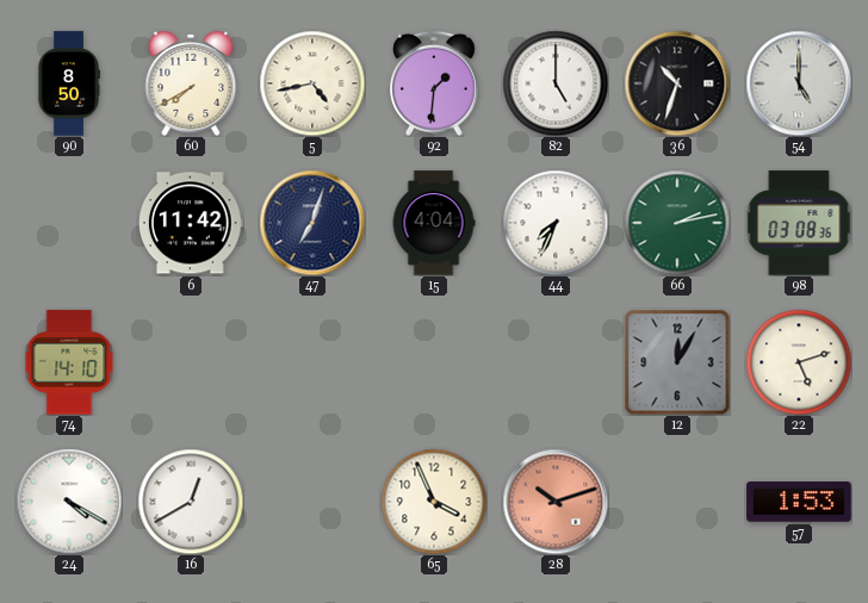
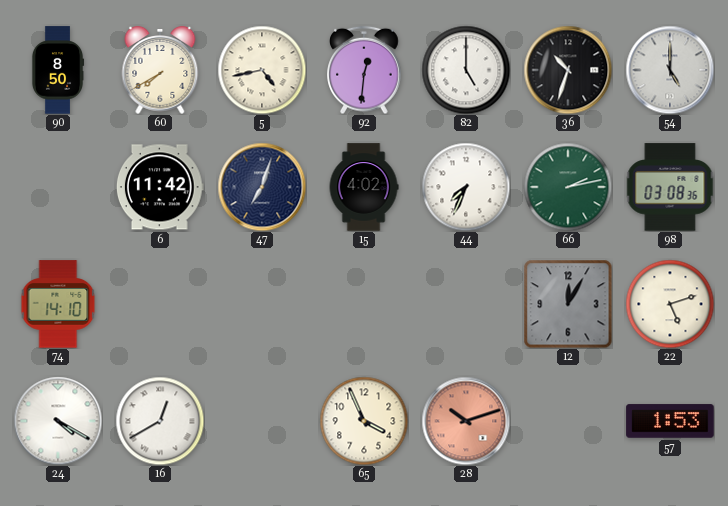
92: 1:31 -> 12:31
15: 4:04 -> 4:02
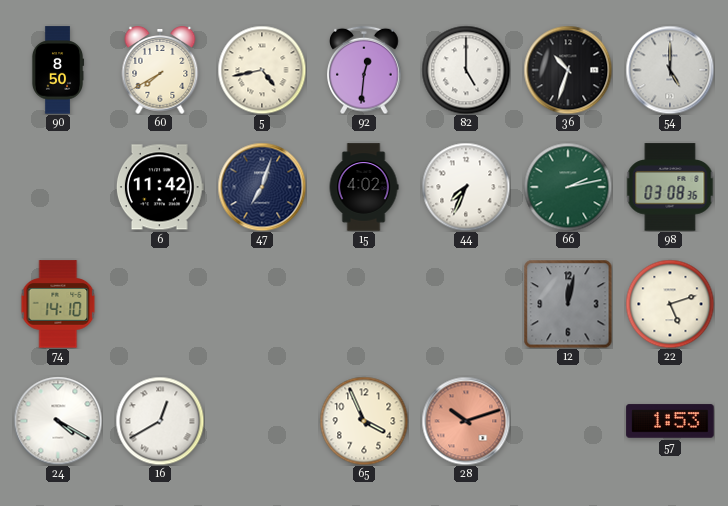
12: 12:05 -> 12:02
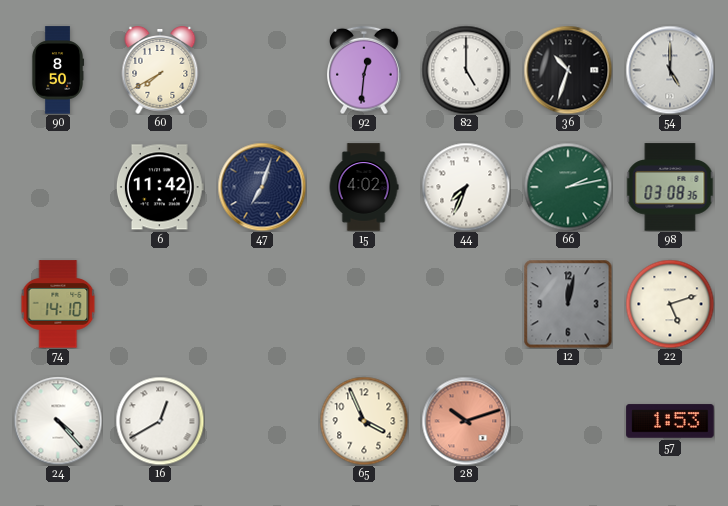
5: 4:43 -> none
24: 4:20 -> 4:23
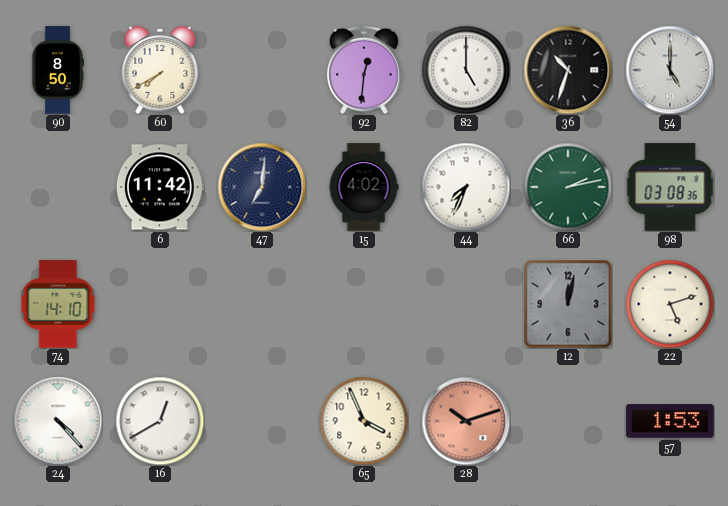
47: 7:03 -> 7:01
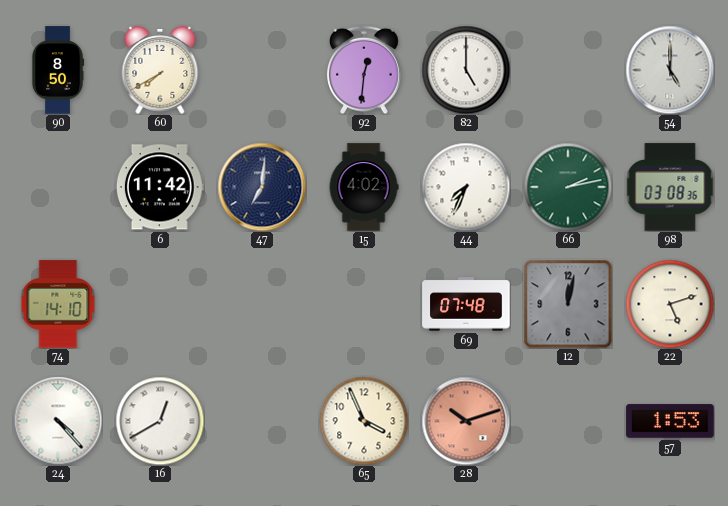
36: 10:33 -> none
69: none -> 07:48
